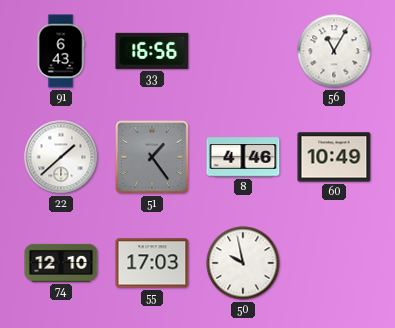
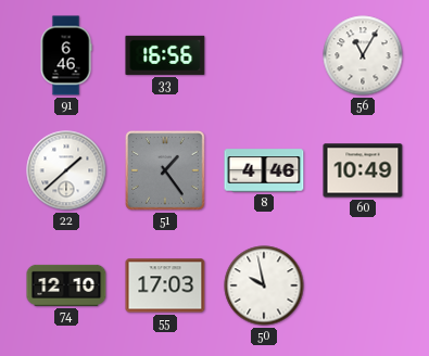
91: 6:43 -> 6:46
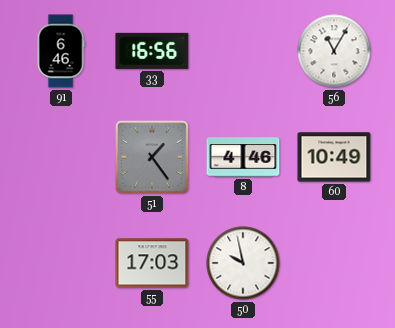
22: 1:38 -> none
74: 12:10 -> none
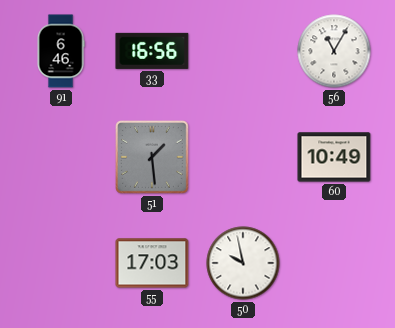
51: 1:24 -> 1:29
8: 4:46 -> none
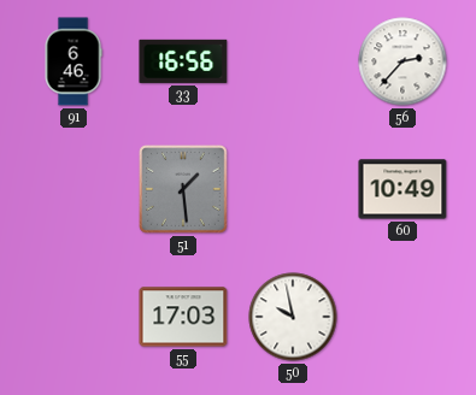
56: 11:05 -> 2:37
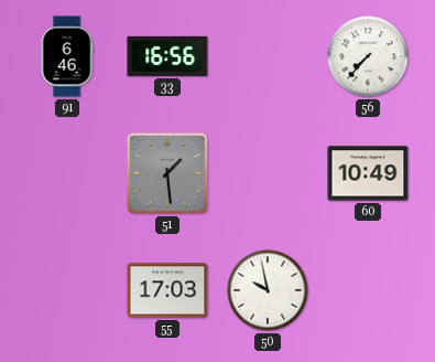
56: 2:37 -> 7:37
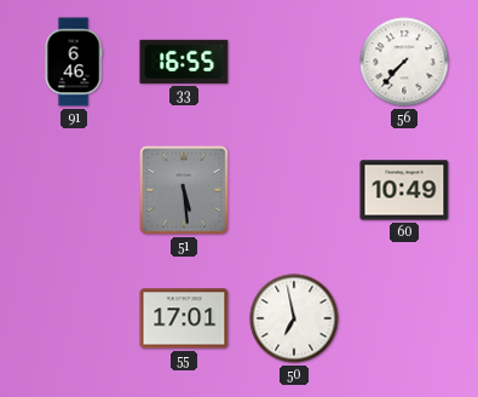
33: 16:56 -> 16:55
51: 1:29 -> 5:29
55: 17:03 -> 17:01
50: 9:58 -> 6:58
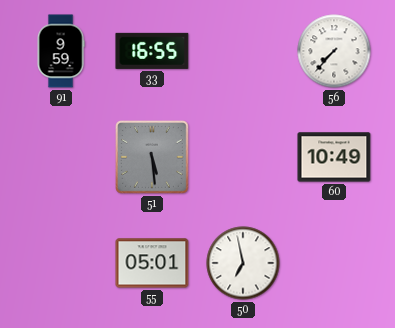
91: 6:46 -> 9:59
55: 17:01 -> 05:01
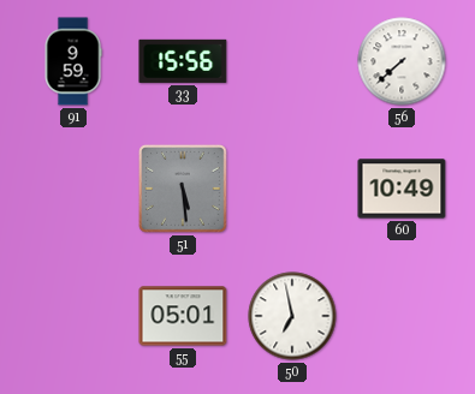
33: 16:55 -> 15:56
56: 7:37 -> 7:38
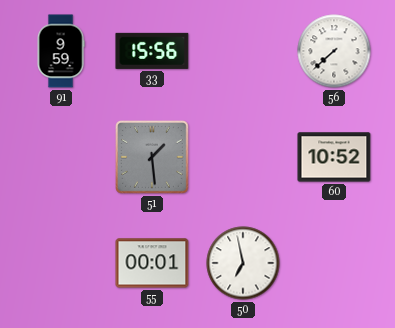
51: 5:29 -> 1:29
60: 10:49 -> 10:52
55: 05:01 -> 00:01
